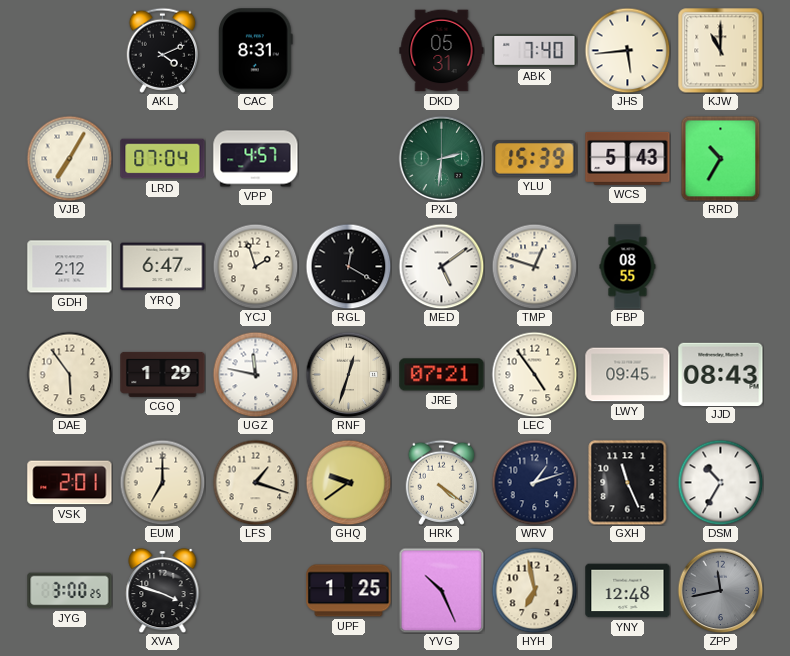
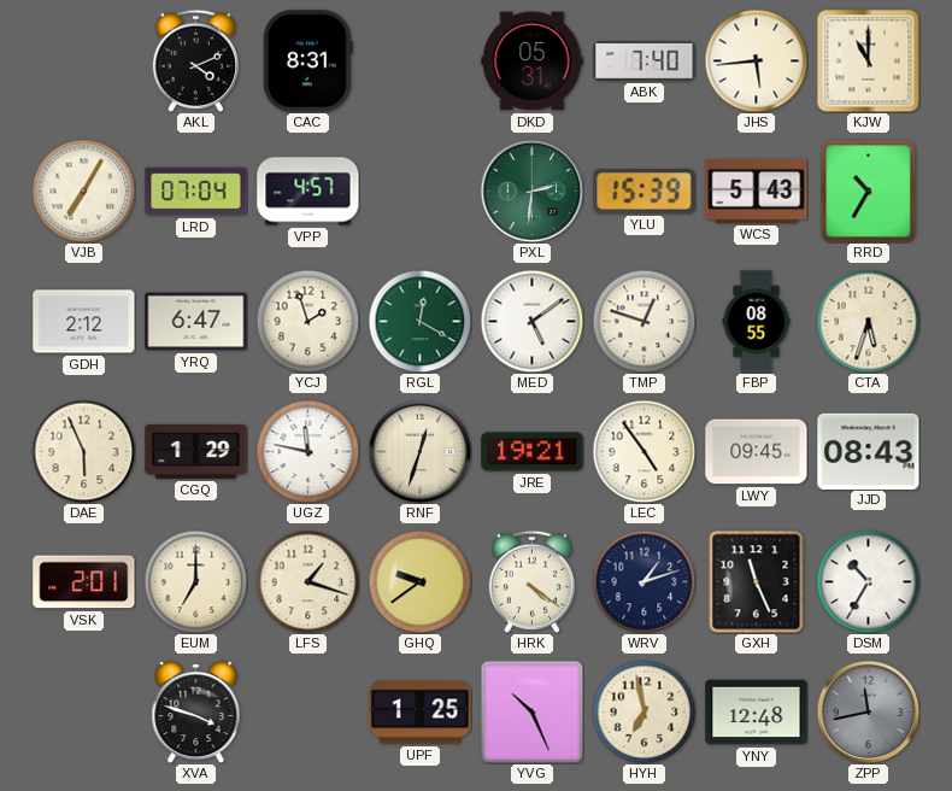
RGL dial: black -> green
CTA: none -> 5:33
DAE: 5:54 -> 5:56
JRE: 07:21 -> 19:21
JYG: 3:00 -> none
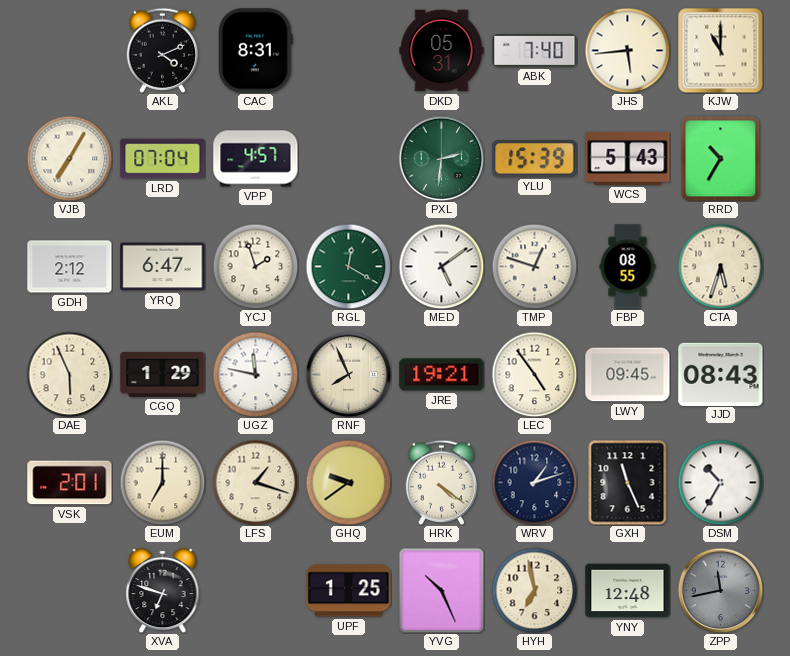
RNF: 12:33 -> 7:56
XVA: 3:48 -> 6:48
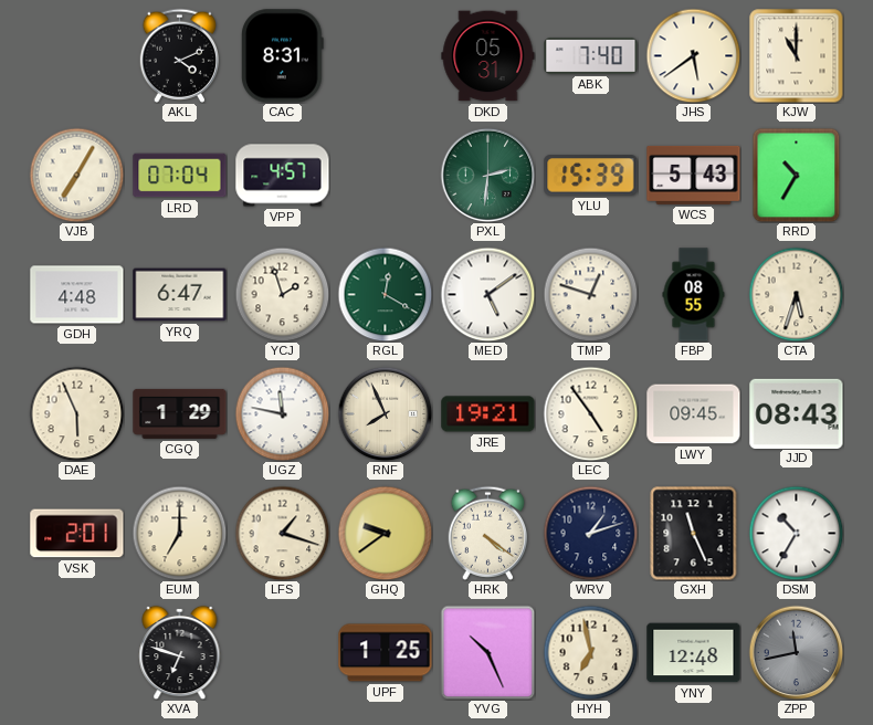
JHS: 5:44 -> 5:39
GDH: 2:12 -> 4:48
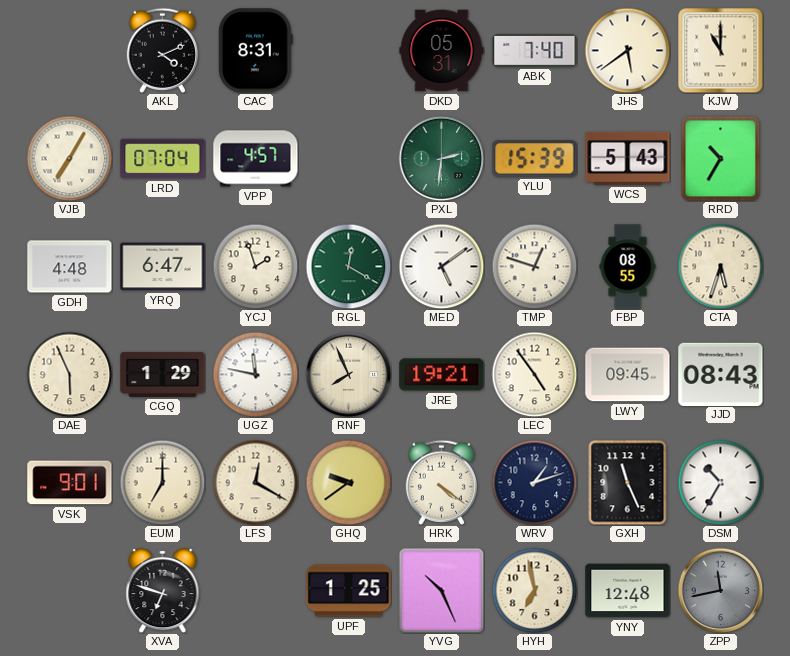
VSK: 2:01 -> 9:01
LFS: 1:18 -> 12:20
